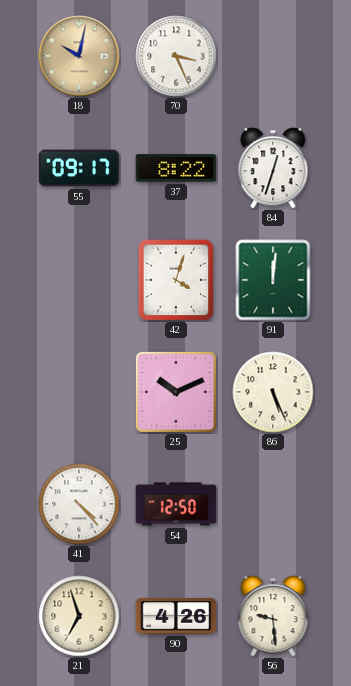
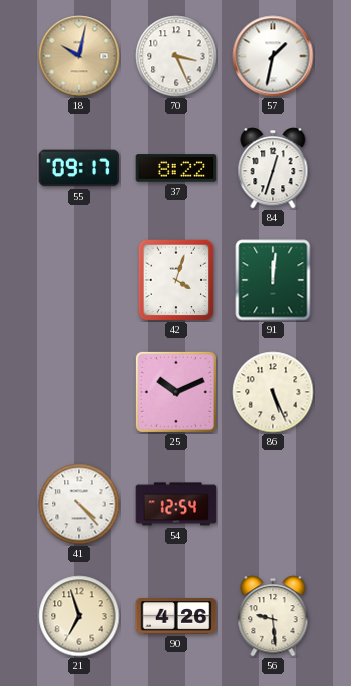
57: none -> 1:32
54: 12:50 -> 12:54
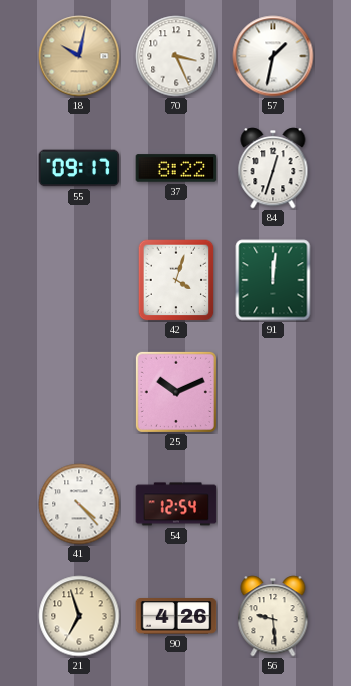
86: 5:26 -> none
